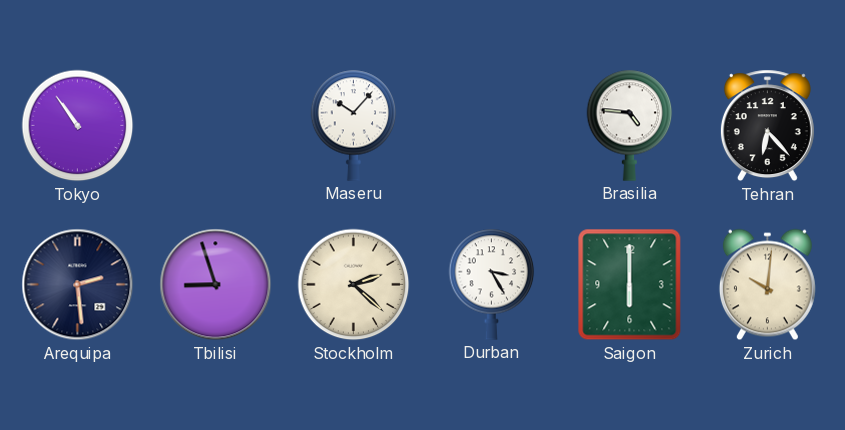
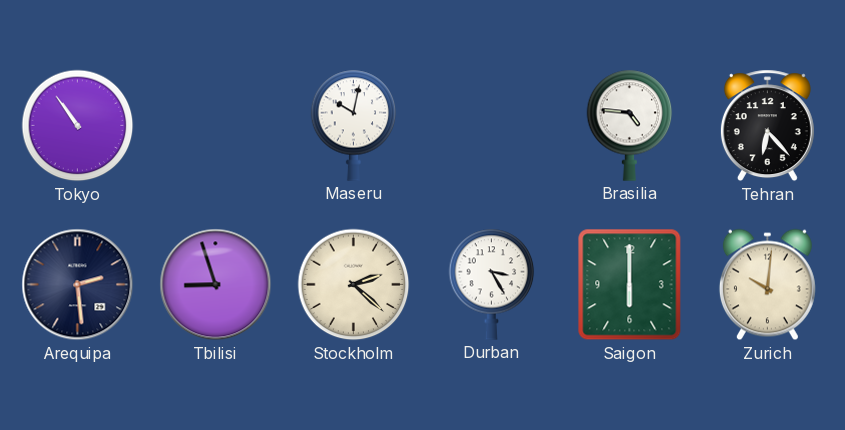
Maseru: 10:07 -> 10:02
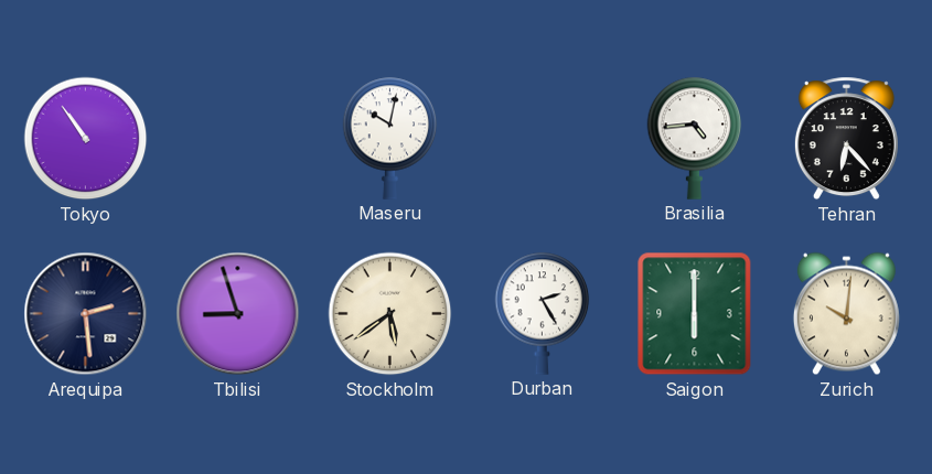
Brasilia: 4:46 -> 4:44
Stockholm: 2:22 -> 5:39
Durban: 3:25 -> 2:25
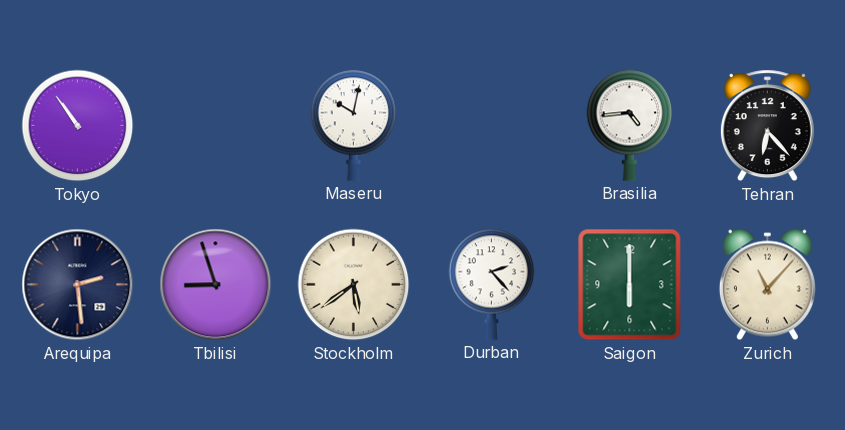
Durban: 2:25 -> 2:23
Zurich: 10:01 -> 11:07
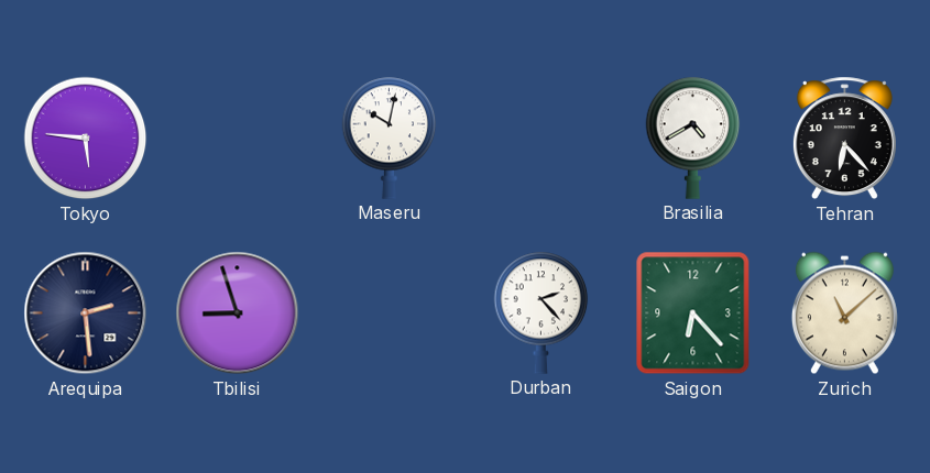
Tokyo: 10:54 -> 5:46
Brasilia: 4:44 -> 4:40
Stockholm: 5:39 -> none
Saigon: 6:00 -> 6:23
Zurich: 11:07 -> 11:08
